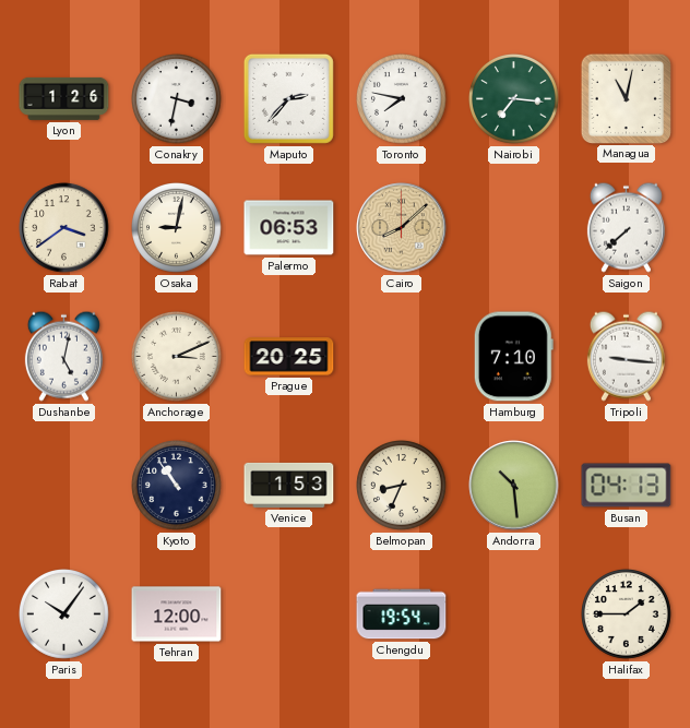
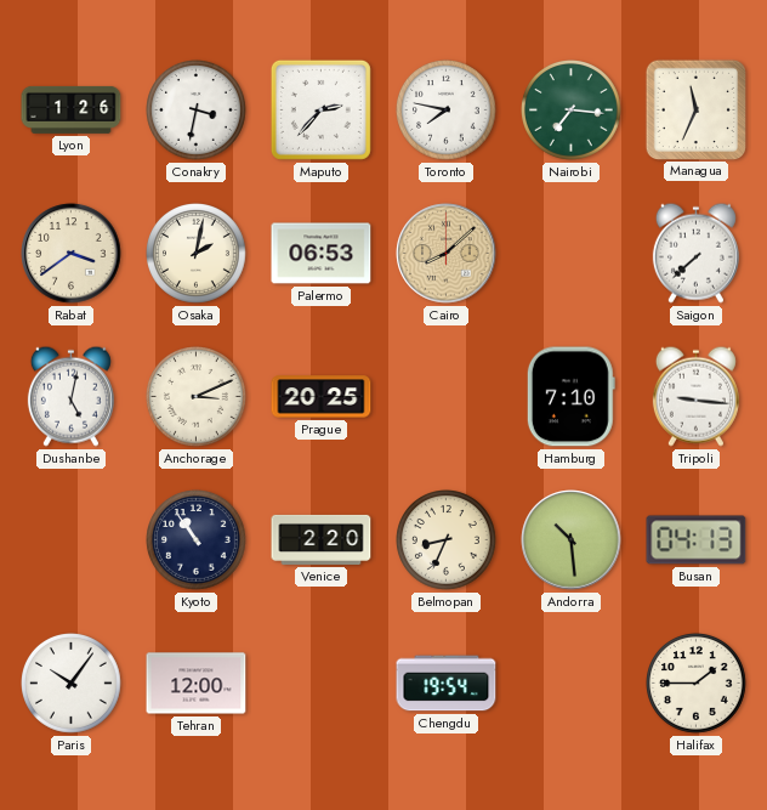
Managua: 11:02 -> 11:34
Osaka: 9:02 -> 2:02
Venice: 1:53 -> 2:20
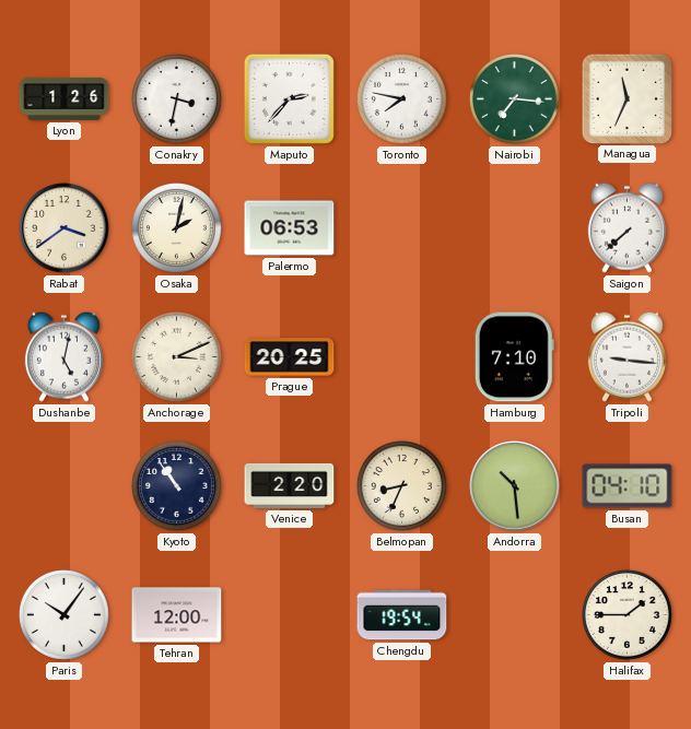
Cairo: 8:08 -> none
Busan: 04:13 -> 04:10
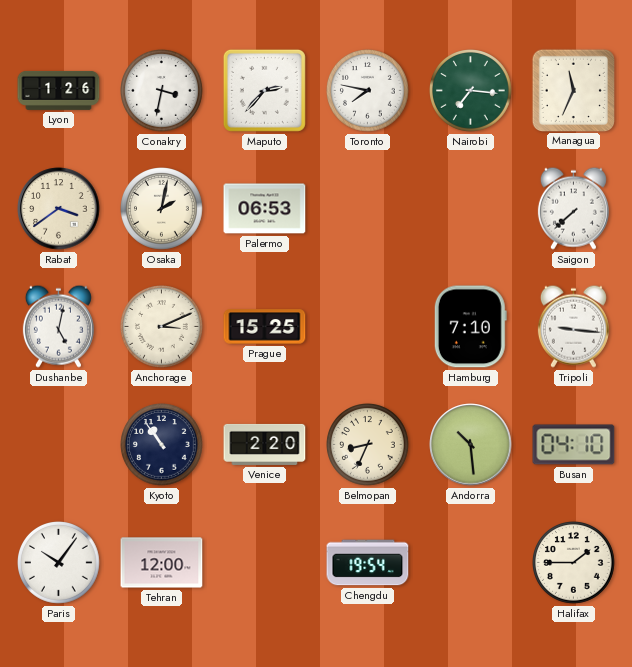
Prague: 20:25 -> 15:25
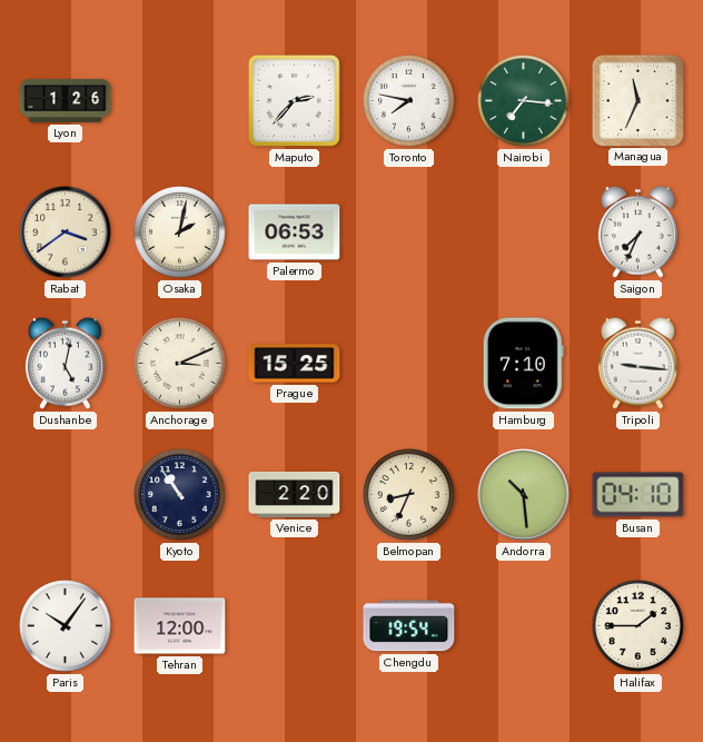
Conakry: 3:32 -> none
Saigon: 7:38 -> 7:34
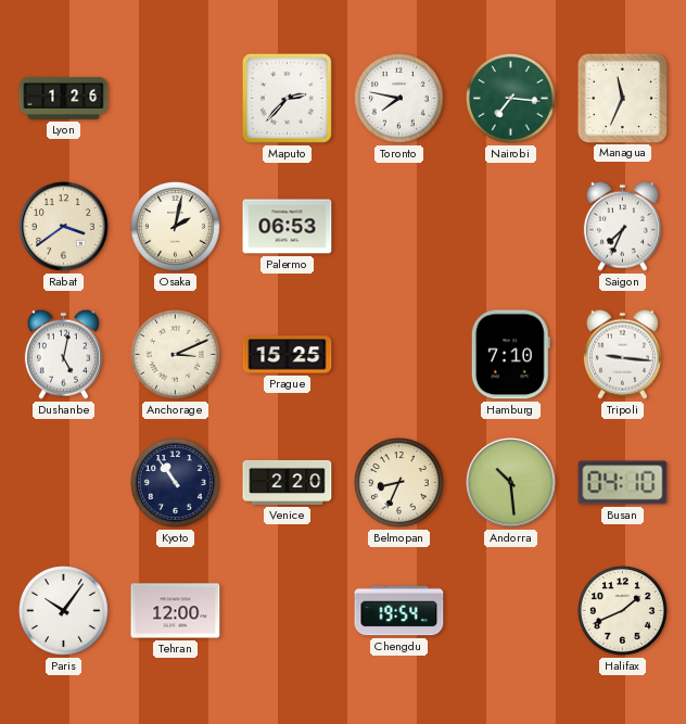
Halifax: 1:45 -> 1:41
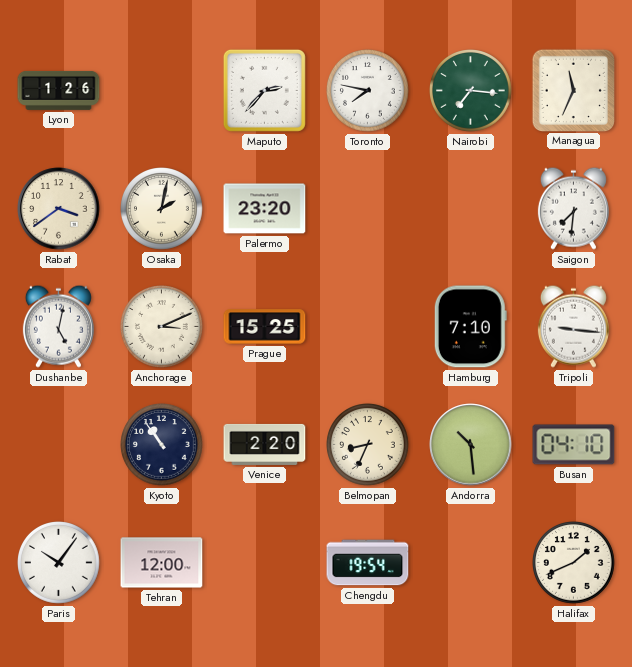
Palermo: 06:53 -> 23:20
Saigon: 7:34 -> 7:31
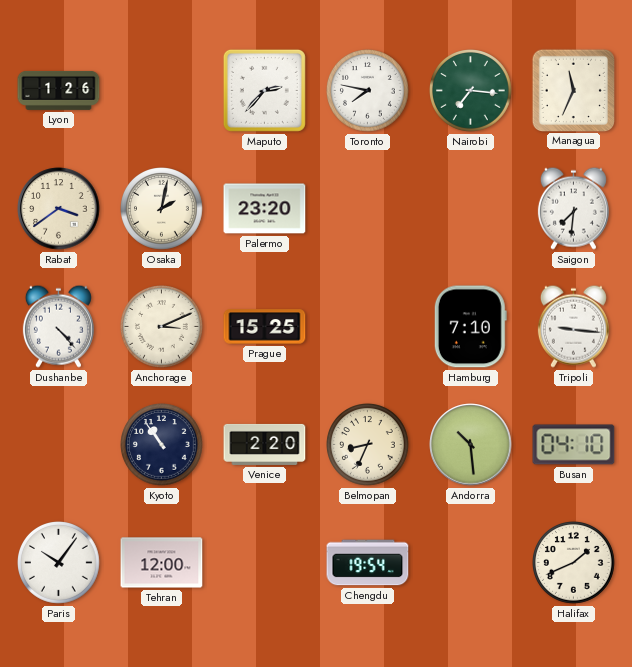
Dushanbe: 5:02 -> 4:23
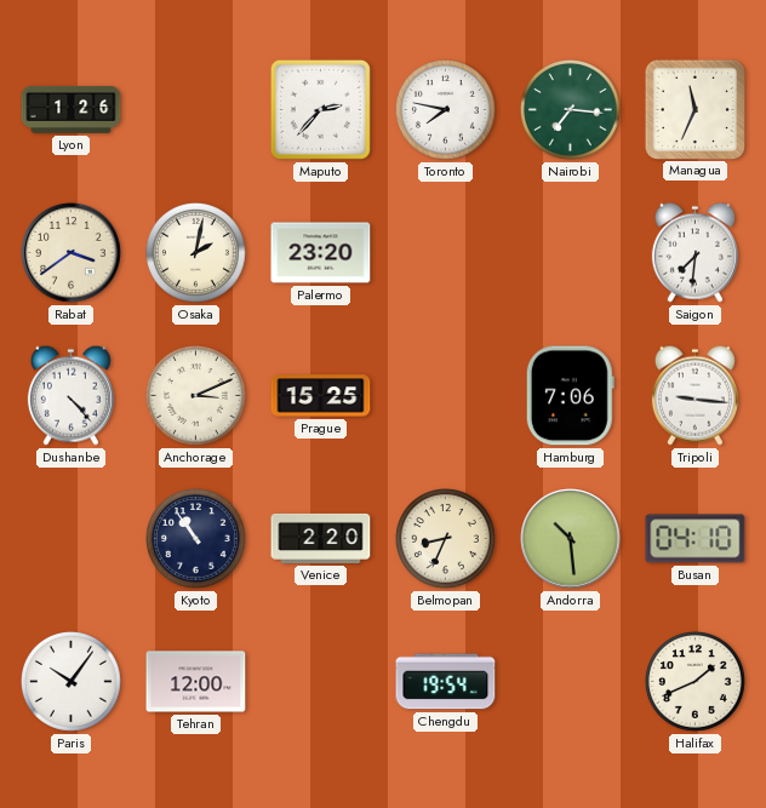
Hamburg: 7:10 -> 7:06
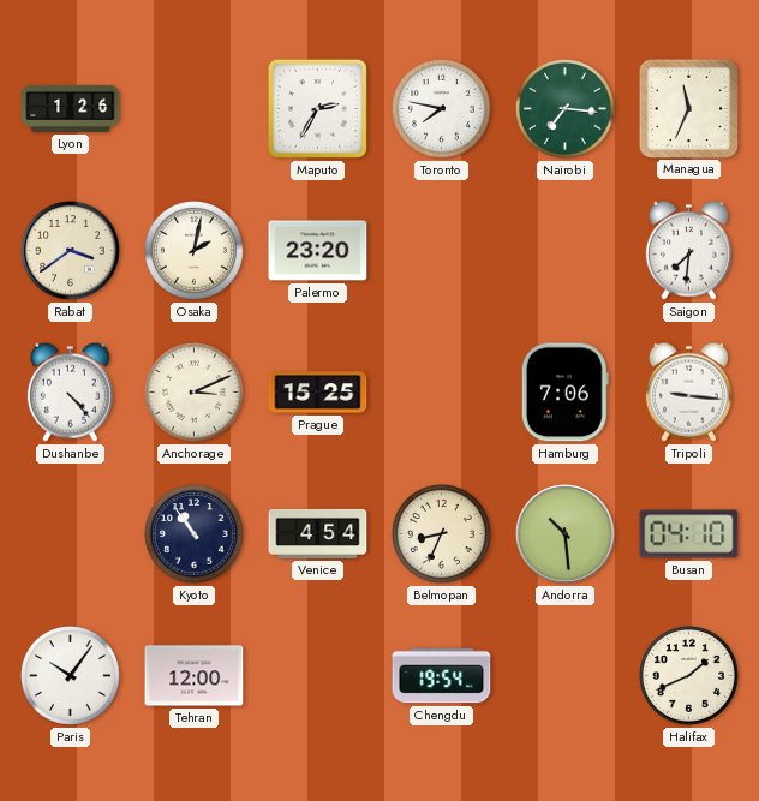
Maputo: 2:37 -> 2:35
Venice: 2:20 -> 4:54
